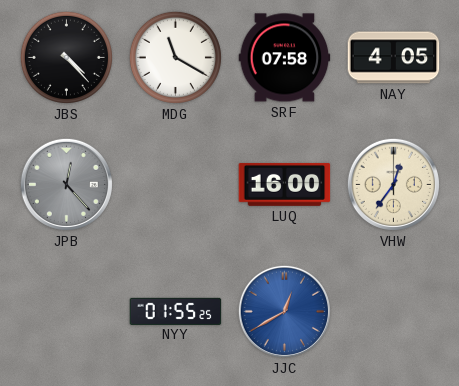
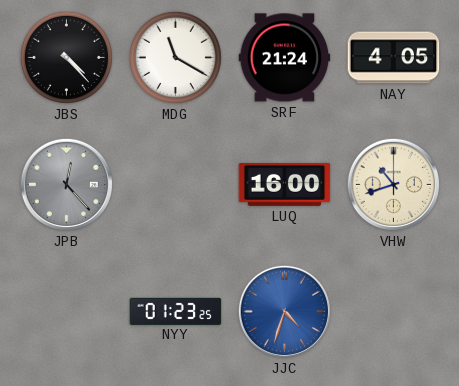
SRF: 07:58 -> 21:24
VHW: 12:36 -> 10:42
NYY: 01:55 -> 01:23
JJC: 12:40 -> 4:33
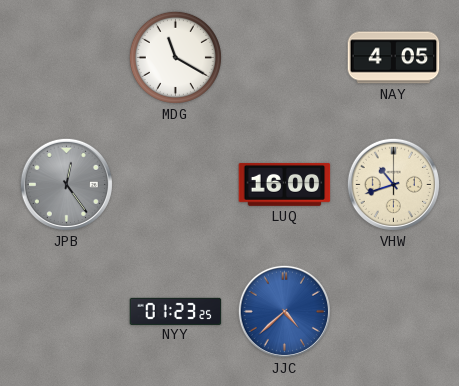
JBS: 4:23 -> none
SRF: 21:24 -> none
JPB: 12:23 -> 12:24
JJC: 4:33 -> 4:38
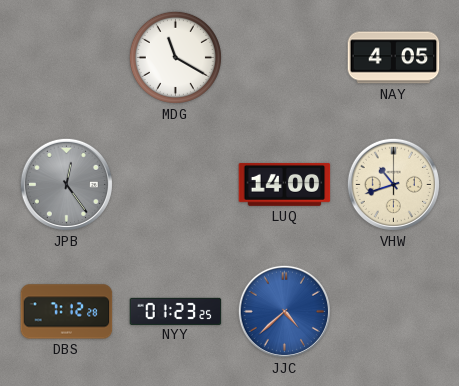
LUQ: 16:00 -> 14:00
DBS: none -> 7:12
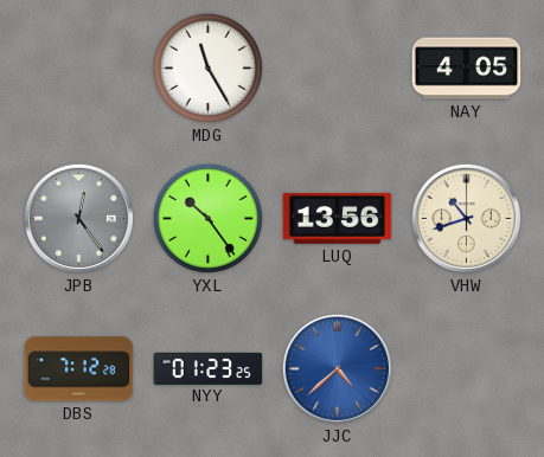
MDG: 11:20 -> 11:25
YXL: none -> 10:24
LUQ: 14:00 -> 13:56
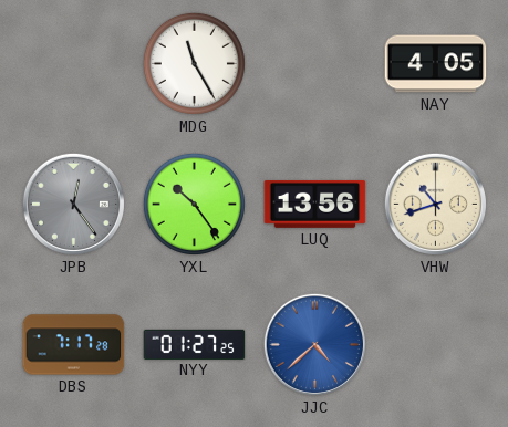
DBS: 7:12 -> 7:17
NYY: 01:23 -> 01:27
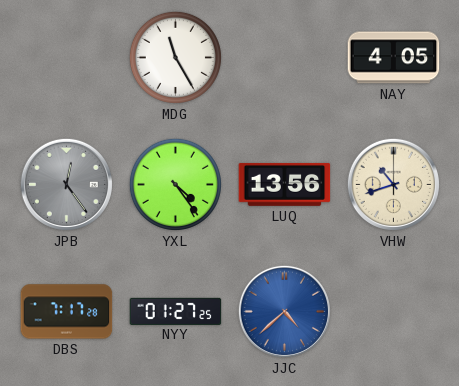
YXL: 10:24 -> 4:24
